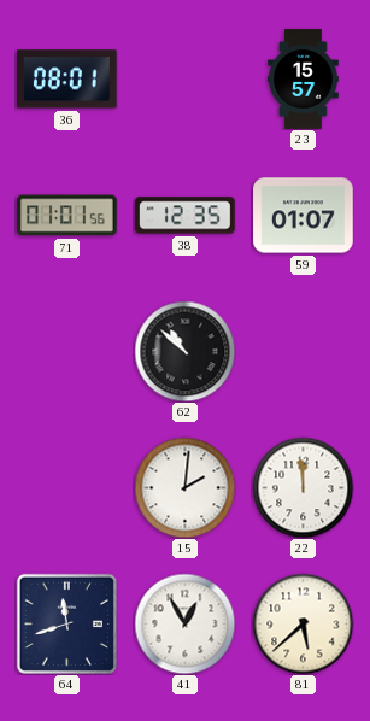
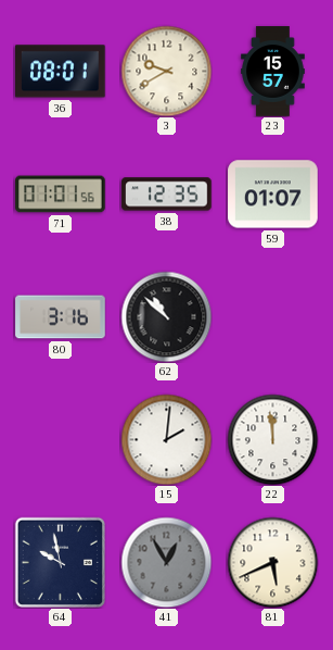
3: none -> 9:40
80: none -> 3:16
64: 11:42 -> 9:58
41 dial: white -> grey
81: 5:38 -> 5:41
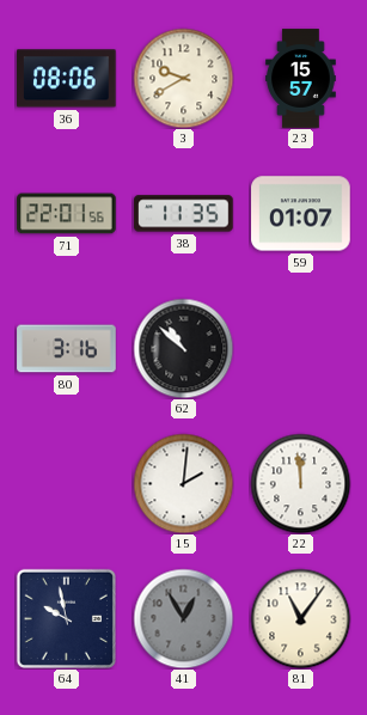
36: 08:01 -> 08:06
71: 01:01 -> 22:01
38: 12:35 -> 11:35
81: 5:41 -> 11:06
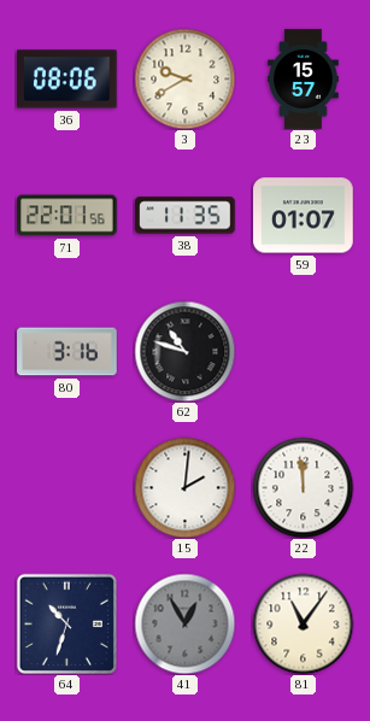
62: 10:52 -> 10:48
64: 9:58 -> 10:33
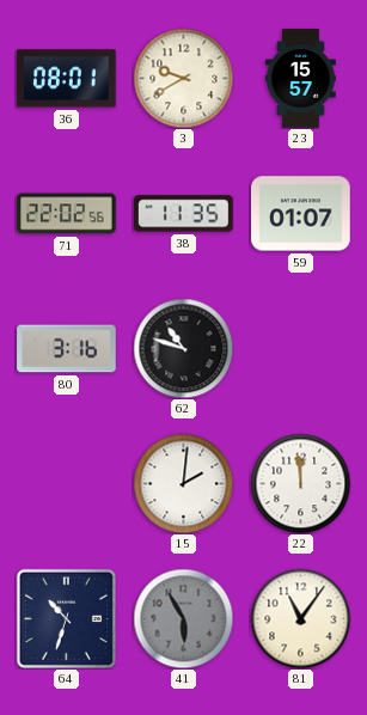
36: 08:06 -> 08:01
71: 22:01 -> 22:02
41: 12:55 -> 5:55
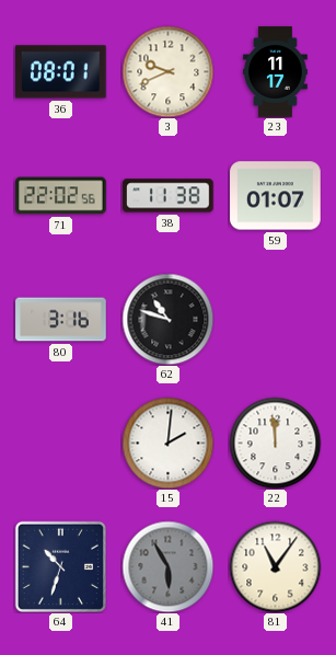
3: 9:40 -> 9:41
23: 15:57 -> 11:17
38: 11:35 -> 11:38
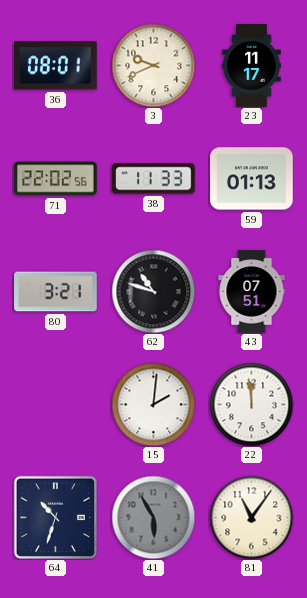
38: 11:38 -> 11:33
59: 01:07 -> 01:13
80: 3:16 -> 3:21
43: none -> 07:51
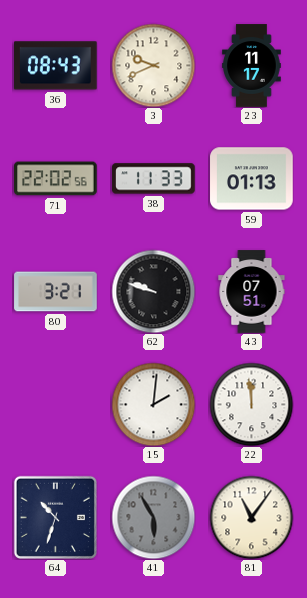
36: 08:01 -> 08:43
62: 10:48 -> 9:48
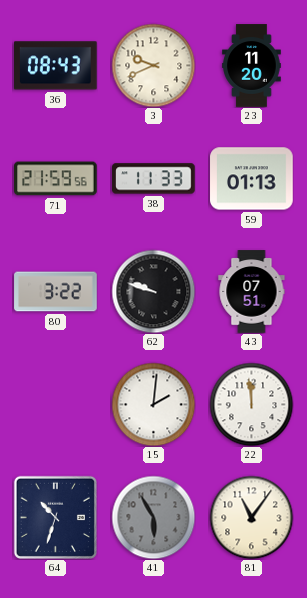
23: 11:17 -> 11:20
71: 22:02 -> 21:59
80: 3:21 -> 3:22
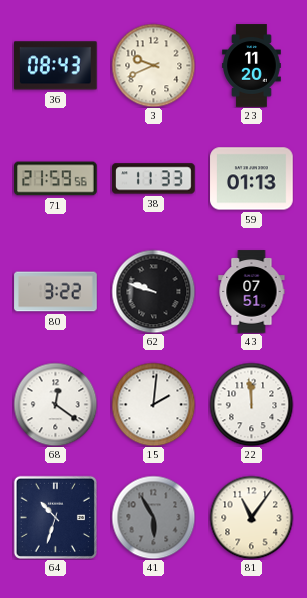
68: none -> 12:21
